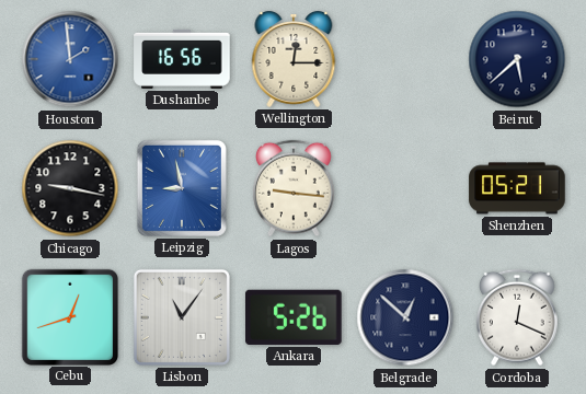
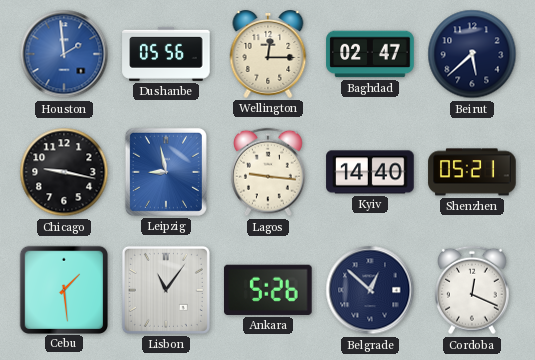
Dushanbe: 16:56 -> 05:56
Baghdad: none -> 02:47
Kyiv: none -> 14:40
Cebu: 12:42 -> 1:29
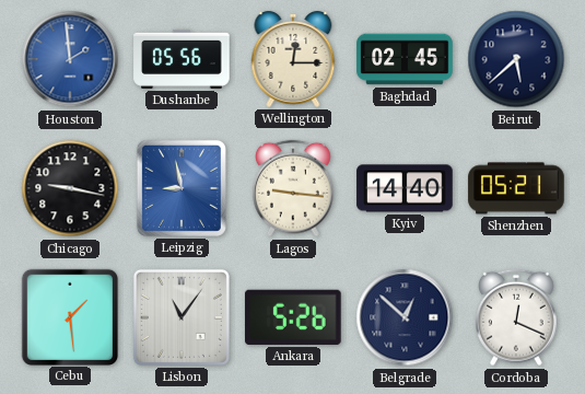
Baghdad: 02:47 -> 02:45
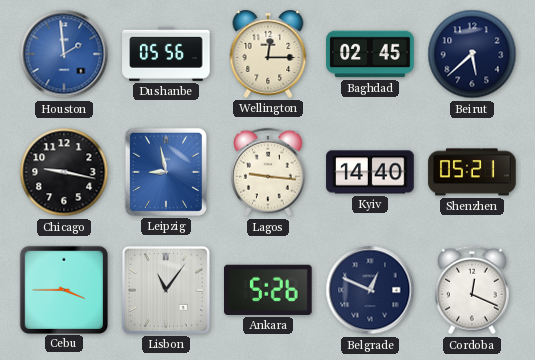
Cebu: 1:29 -> 3:45
Belgrade: 12:52 -> 12:49
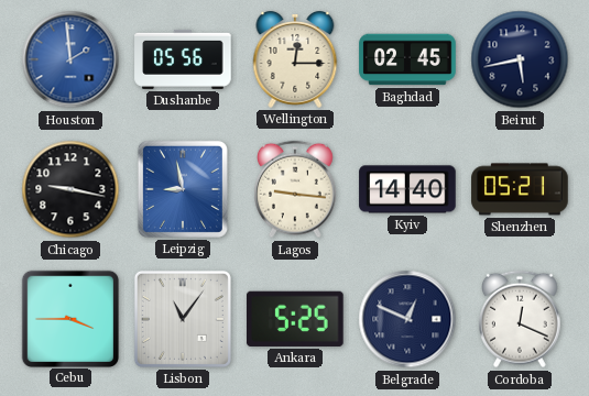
Beirut: 5:38 -> 5:43
Ankara: 5:26 -> 5:25
